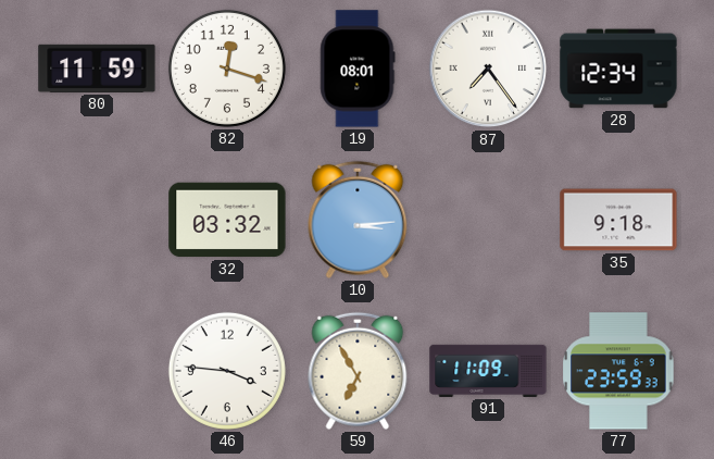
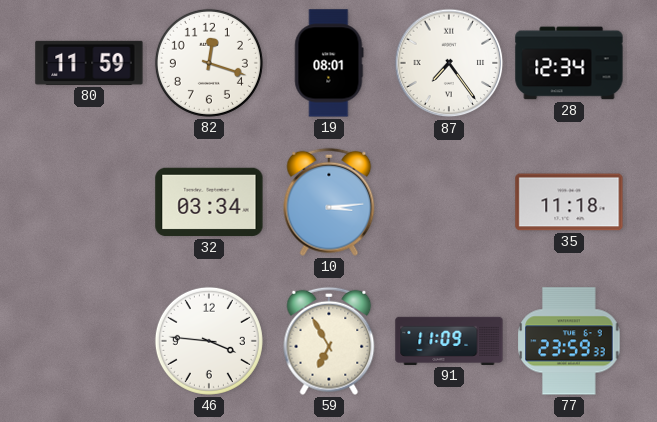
32: 03:32 -> 03:34
35: 9:18 -> 11:18
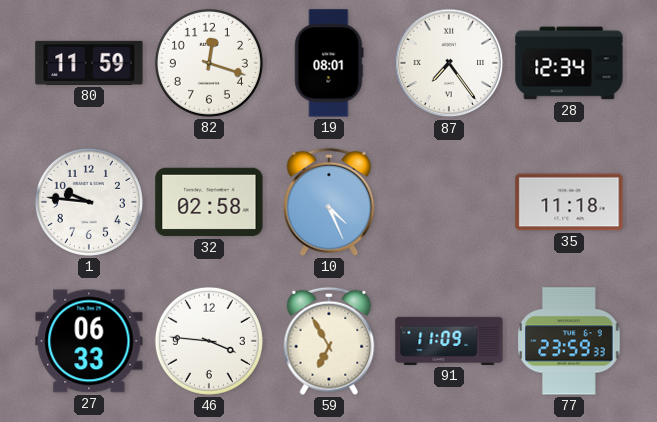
1: none -> 9:46
32: 03:34 -> 02:58
10: 3:14 -> 4:26
27: none -> 06:33
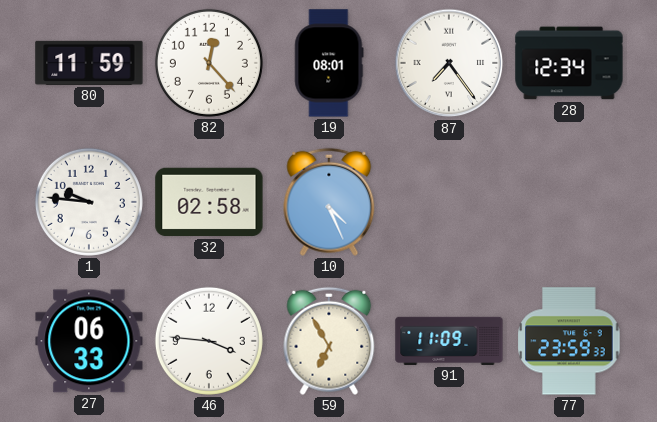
82: 12:18 -> 12:23
35: 11:18 -> none
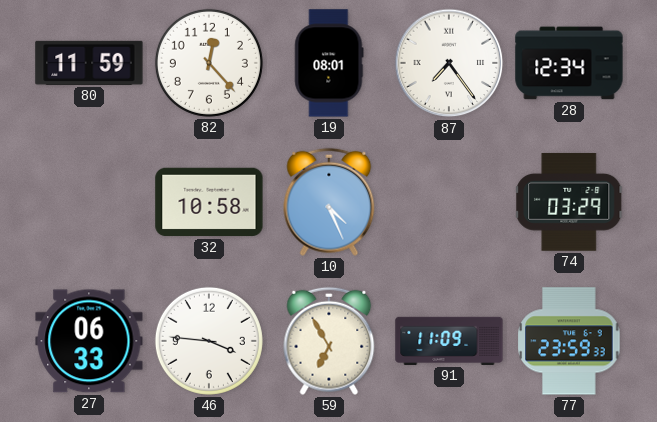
1: 9:46 -> none
32: 02:58 -> 10:58
74: none -> 03:29
